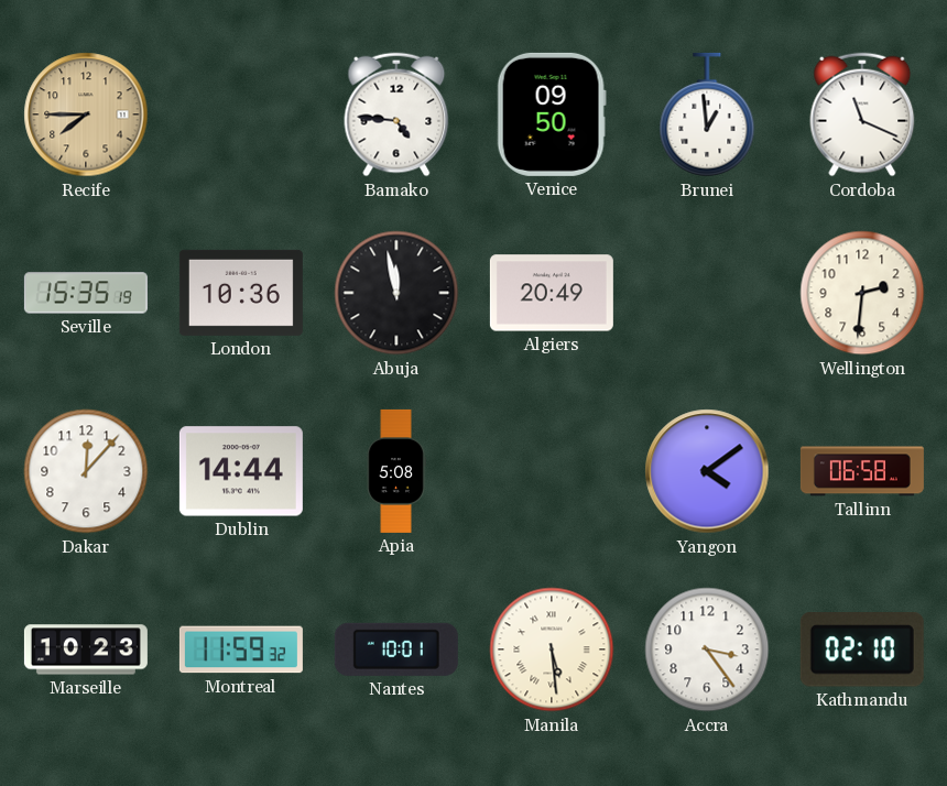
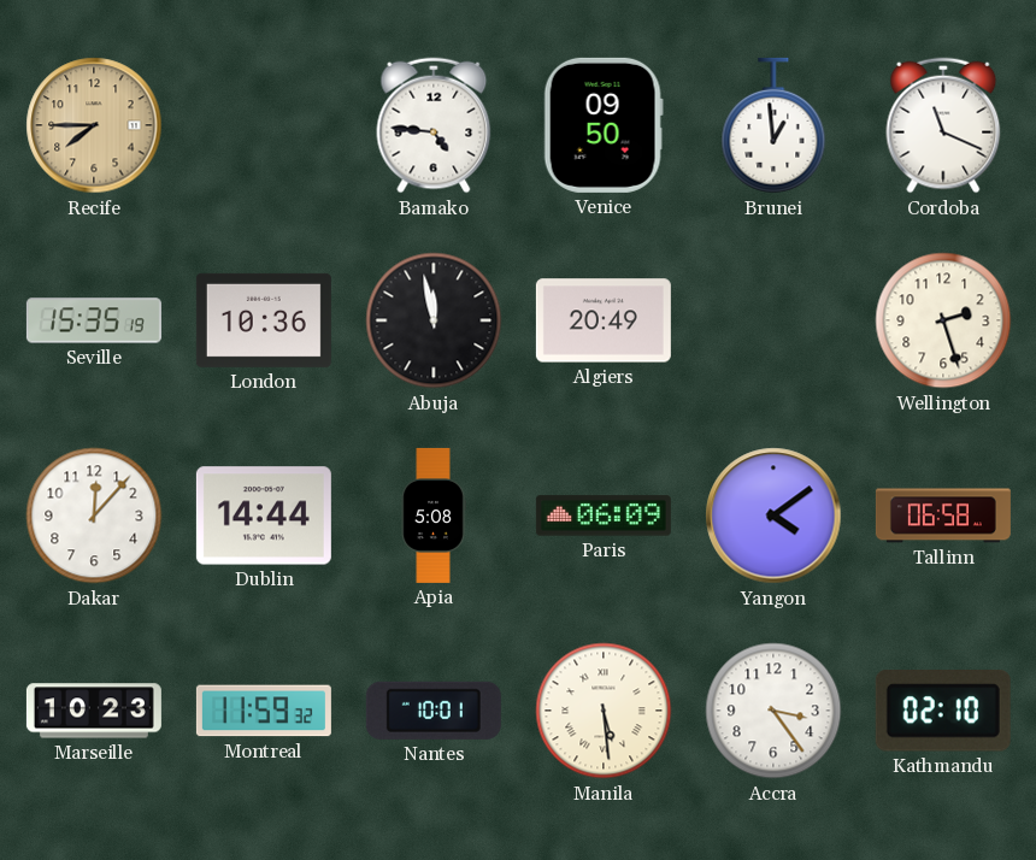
Wellington: 2:31 -> 2:27
Paris: none -> 06:09
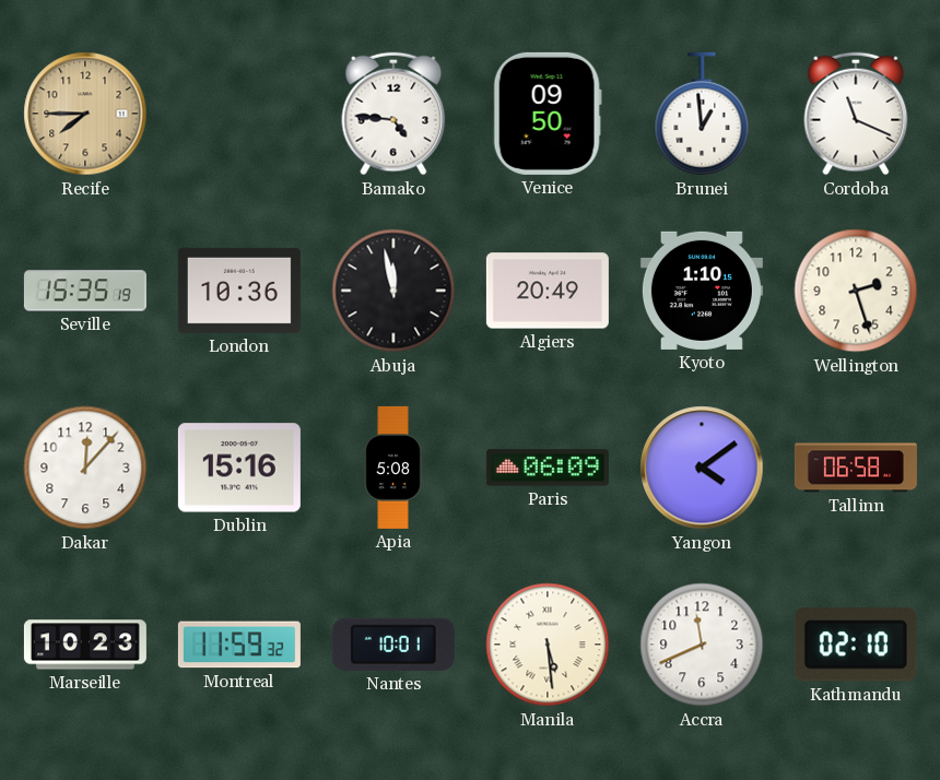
Kyoto: none -> 1:10
Dublin: 14:44 -> 15:16
Accra: 3:24 -> 11:41
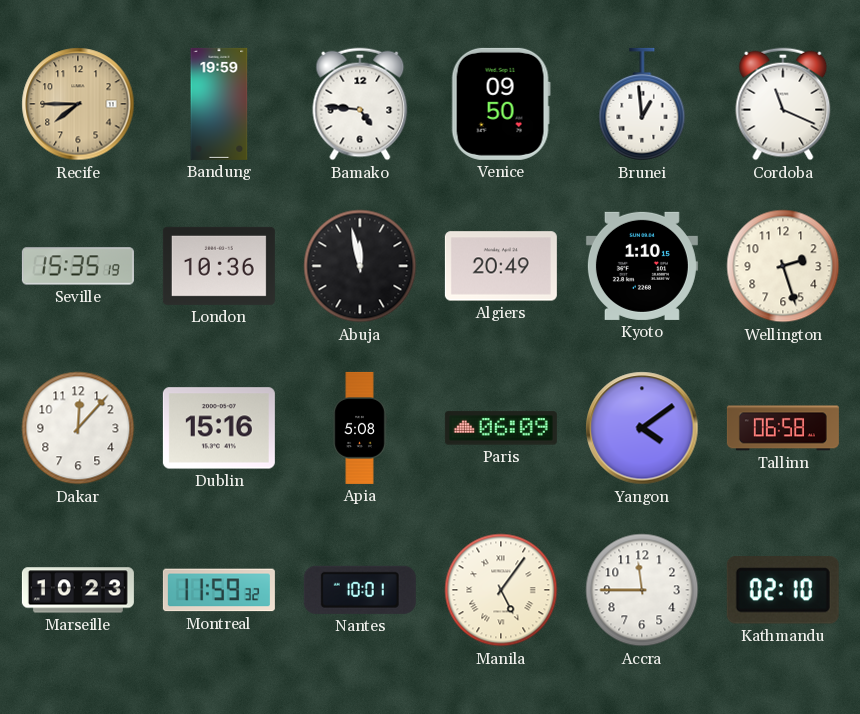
Bandung: none -> 19:59
Manila: 5:29 -> 5:06
Accra: 11:41 -> 11:45
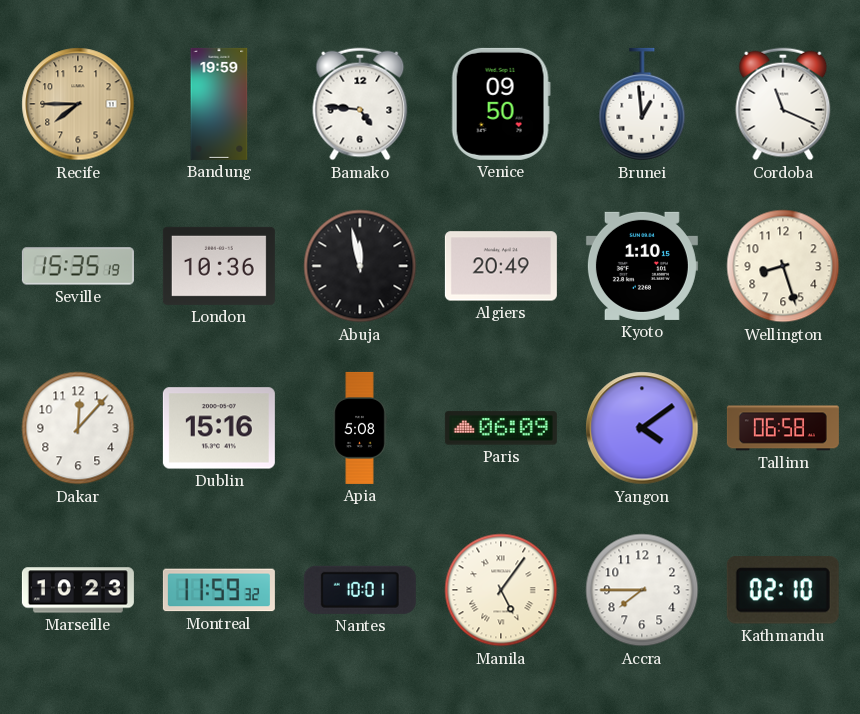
Wellington: 2:27 -> 8:27
Accra: 11:45 -> 7:45
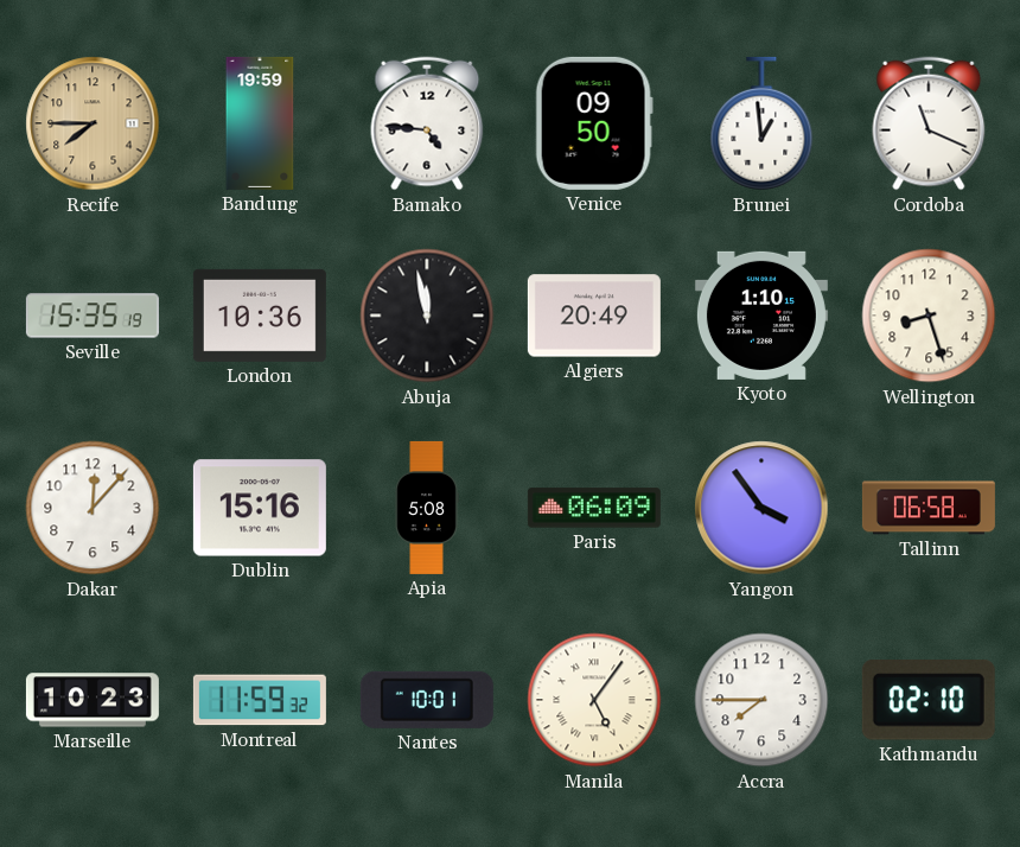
Yangon: 4:09 -> 3:54
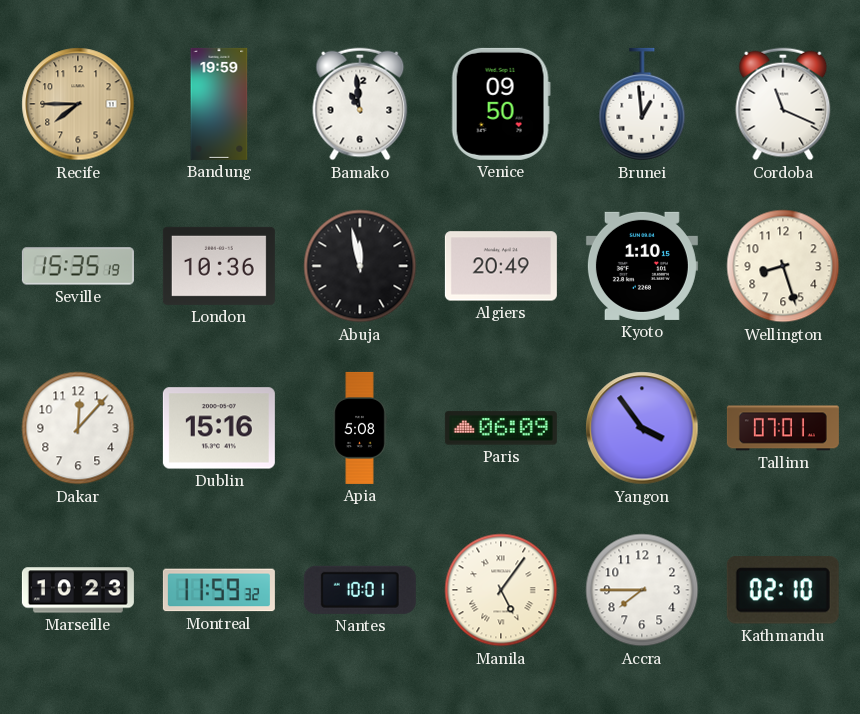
Bamako: 4:46 -> 10:59
Tallinn: 06:58 -> 07:01
